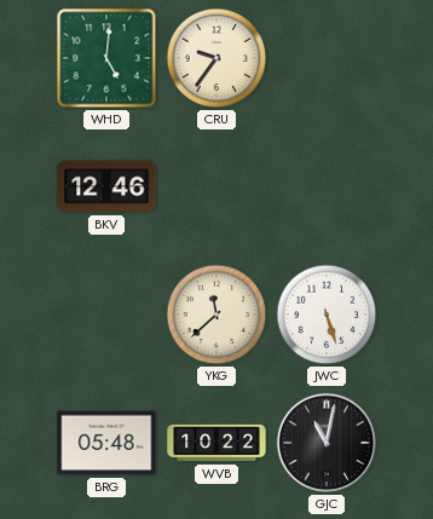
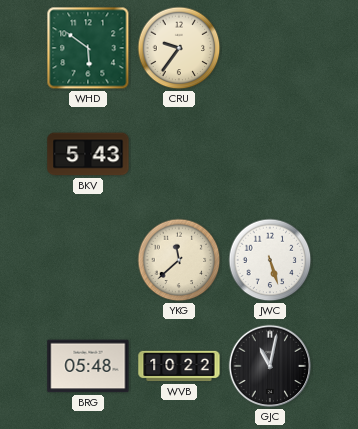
WHD: 5:01 -> 5:51
BKV: 12:46 -> 5:43
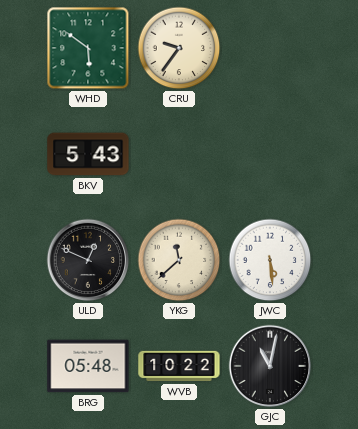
ULD: none -> 12:49
JWC: 5:27 -> 5:29
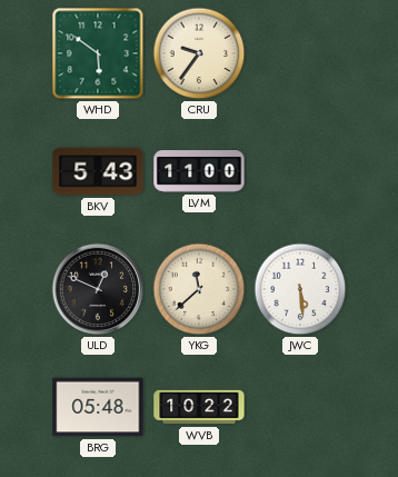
LVM: none -> 11:00
GJC: 11:02 -> none
